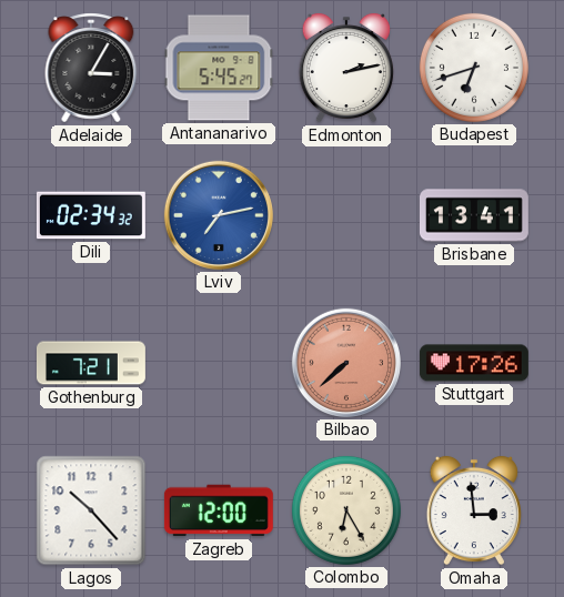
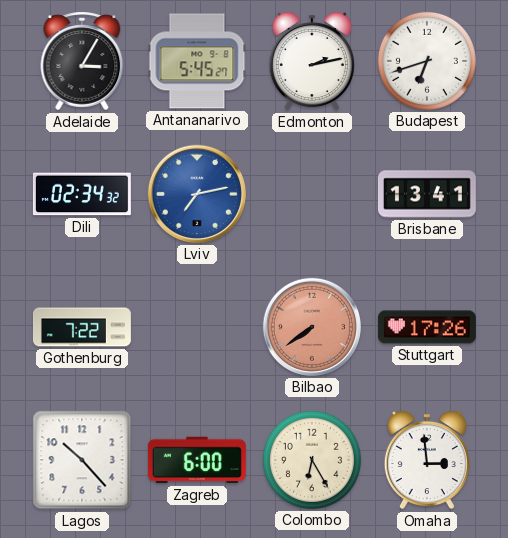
Gothenburg: 7:21 -> 7:22
Bilbao: 7:38 -> 7:39
Zagreb: 12:00 -> 6:00
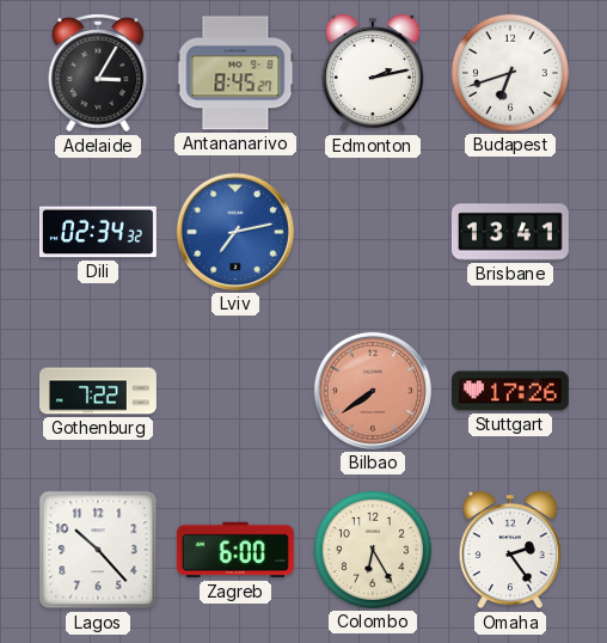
Antananarivo: 5:45 -> 8:45
Omaha: 2:59 -> 2:24
